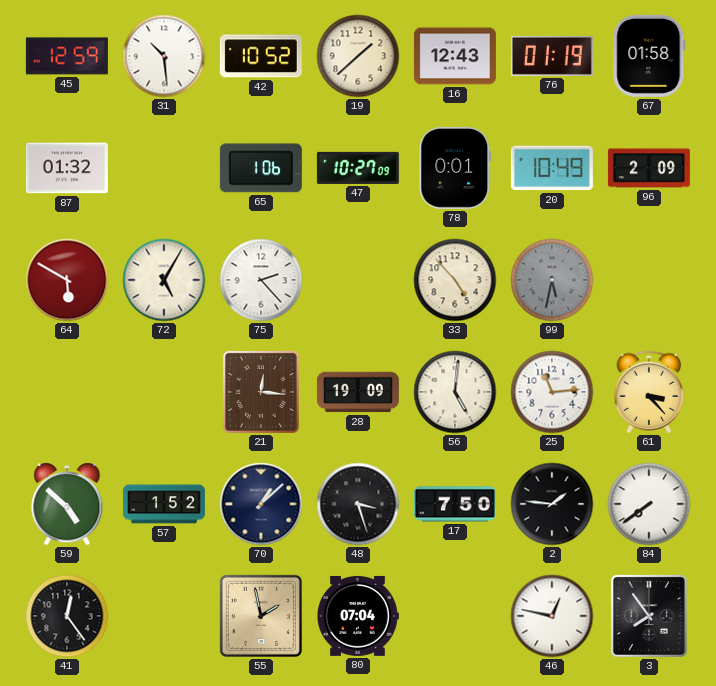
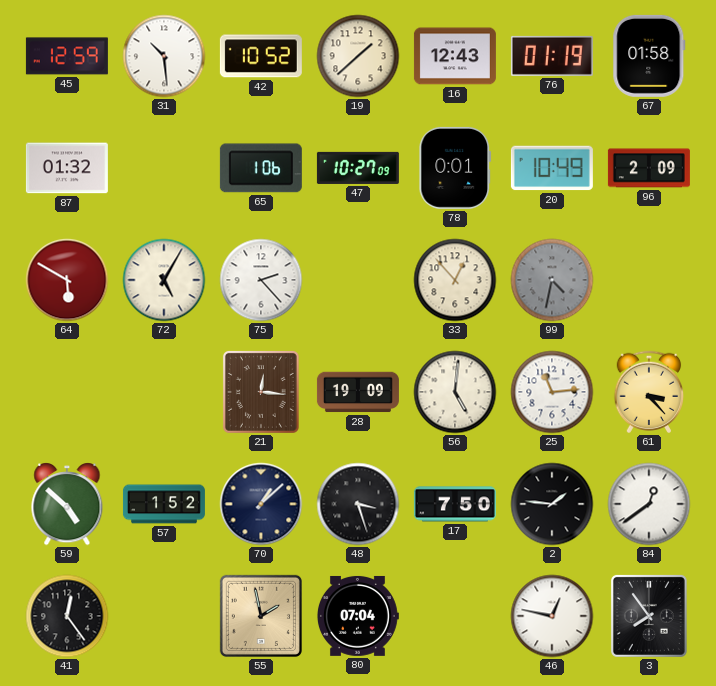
33: 4:53 -> 12:53
99: 5:32 -> 4:32
84: 7:39 -> 12:39
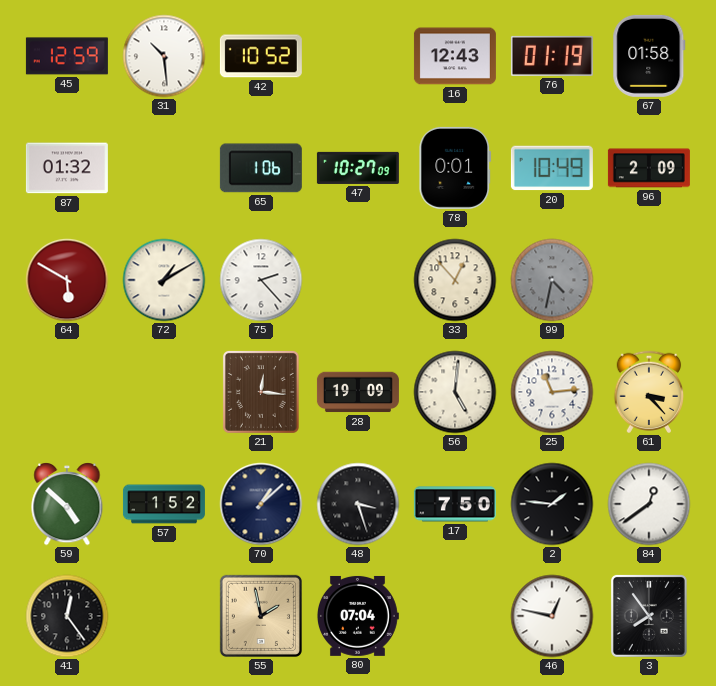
19: 1:38 -> none
72: 5:05 -> 1:10
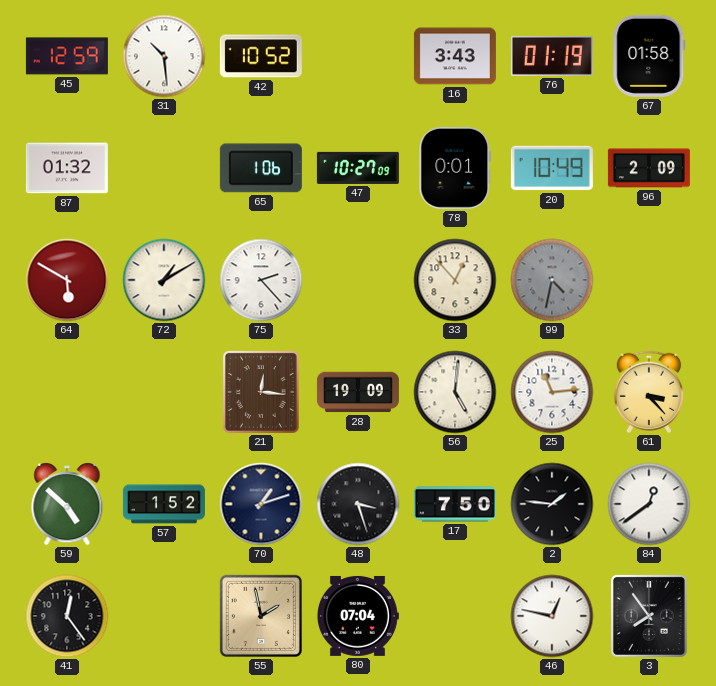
16: 12:43 -> 3:43
70: 1:08 -> 1:12
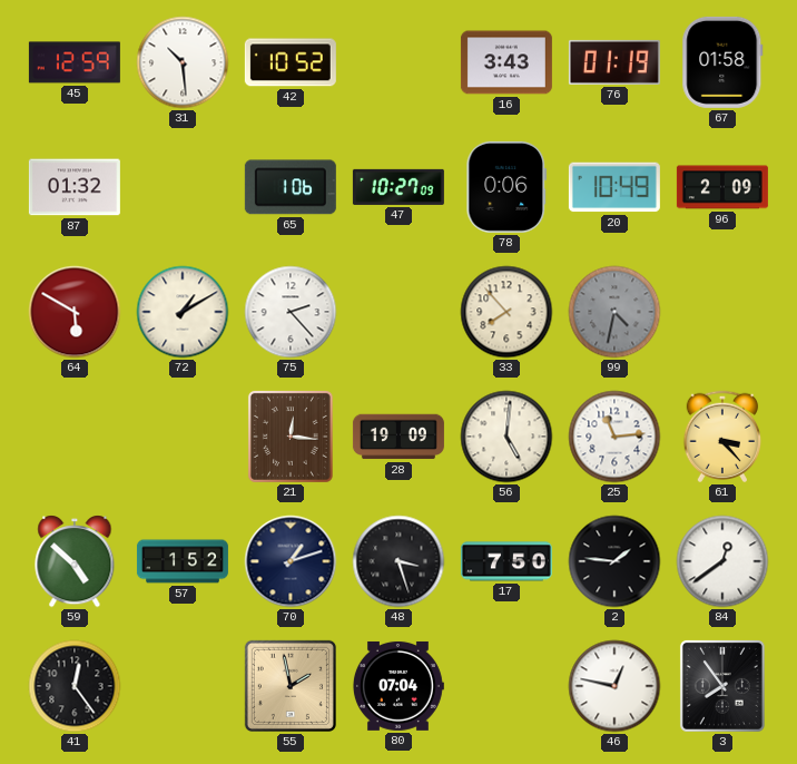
78: 0:01 -> 0:06
33: 12:53 -> 7:53
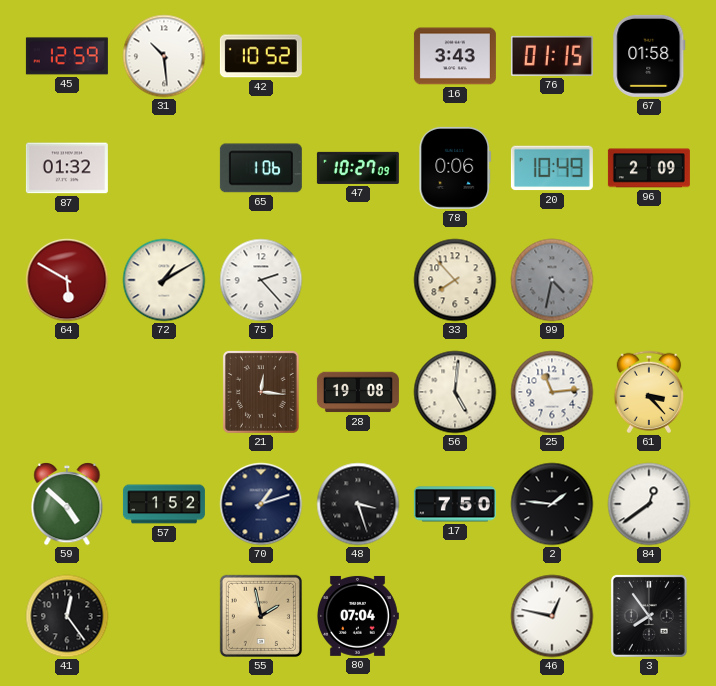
76: 01:19 -> 01:15
28: 19:09 -> 19:08
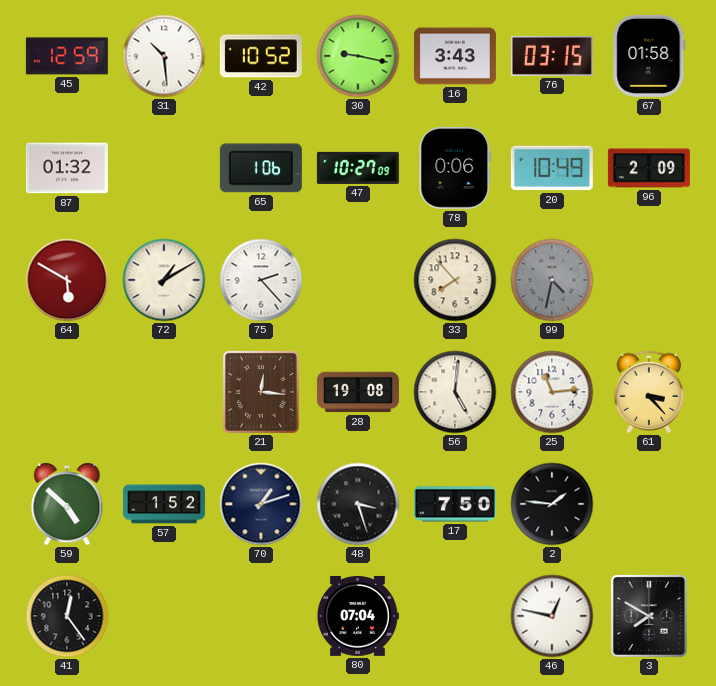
30: none -> 9:17
76: 01:15 -> 03:15
84: 12:39 -> none
55: 1:58 -> none
3: 7:54 -> 7:50
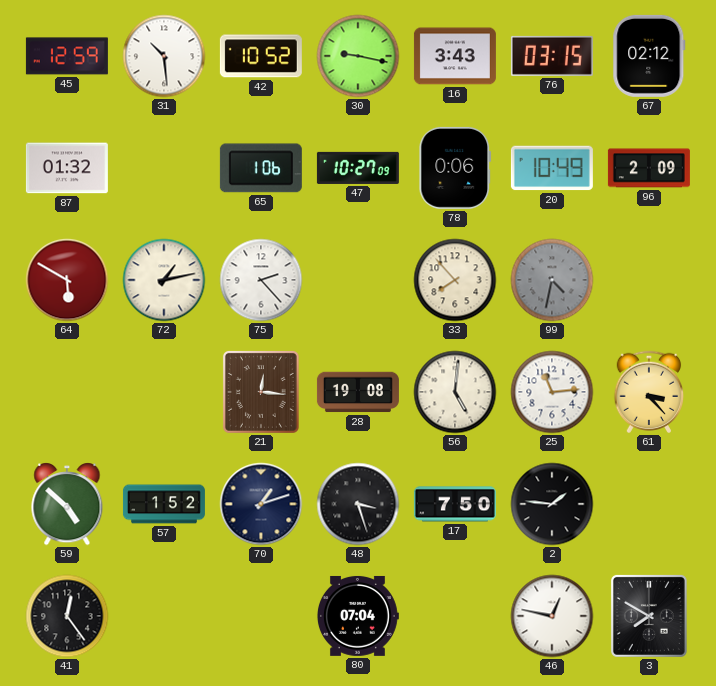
67: 01:58 -> 02:12
72: 1:10 -> 1:13
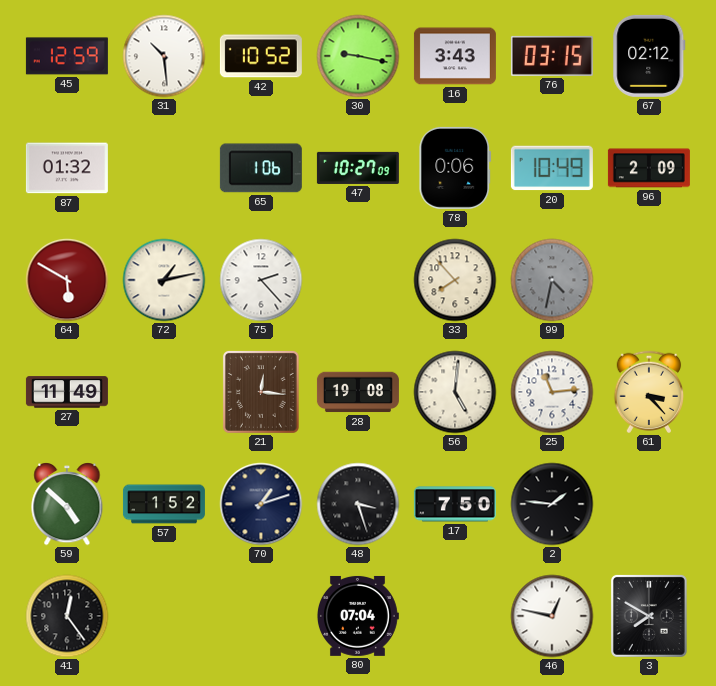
27: none -> 11:49
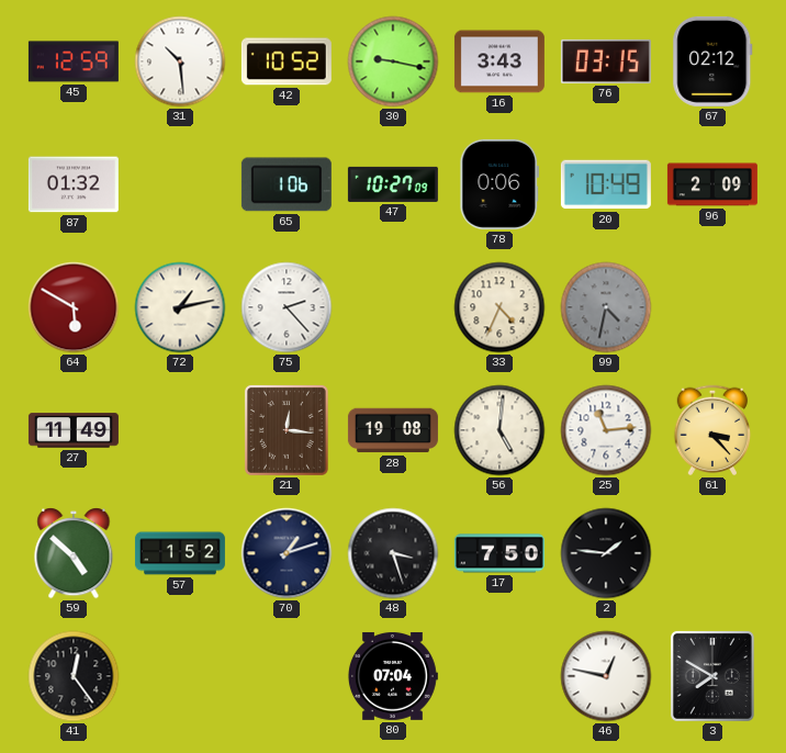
33: 7:53 -> 4:34
